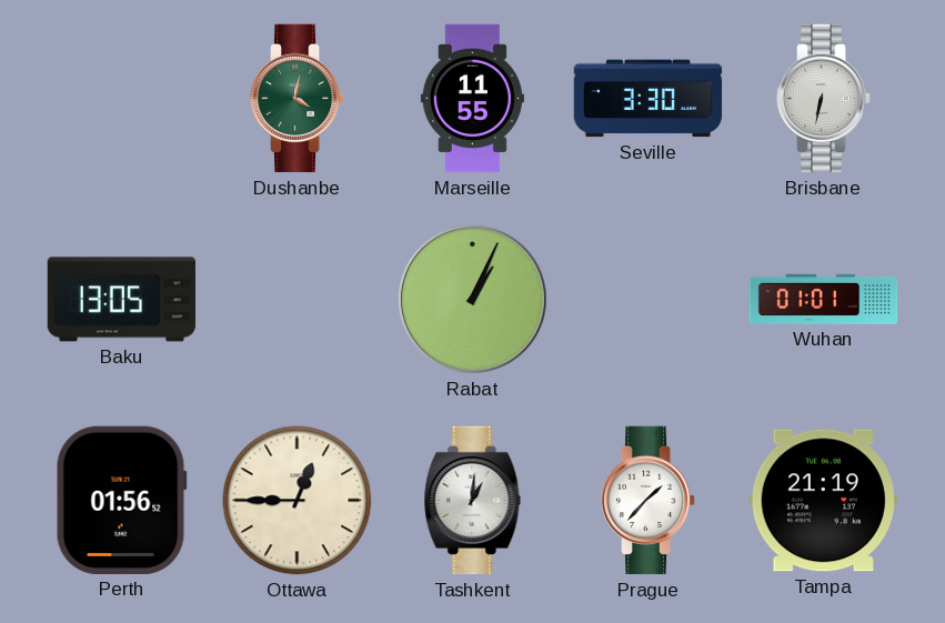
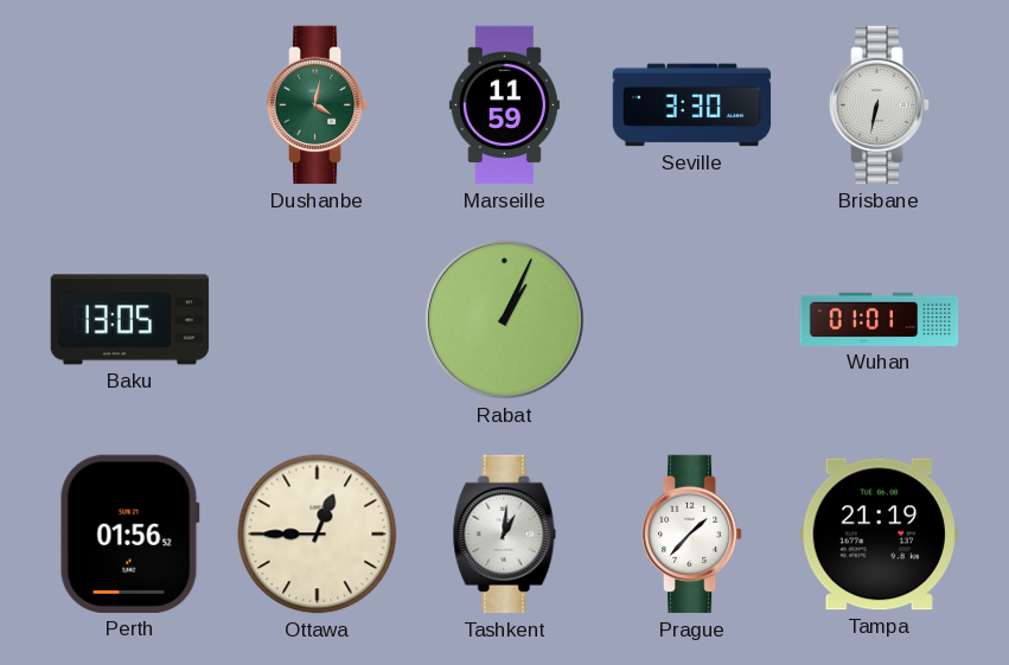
Marseille: 11:55 -> 11:59
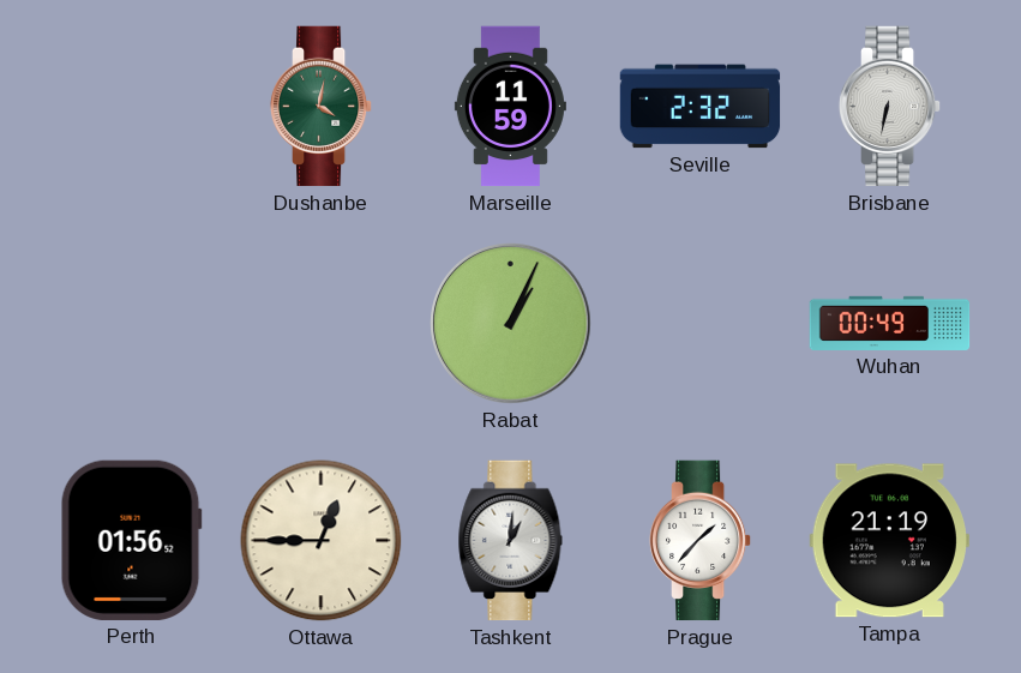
Seville: 3:30 -> 2:32
Baku: 13:05 -> none
Wuhan: 01:01 -> 00:49
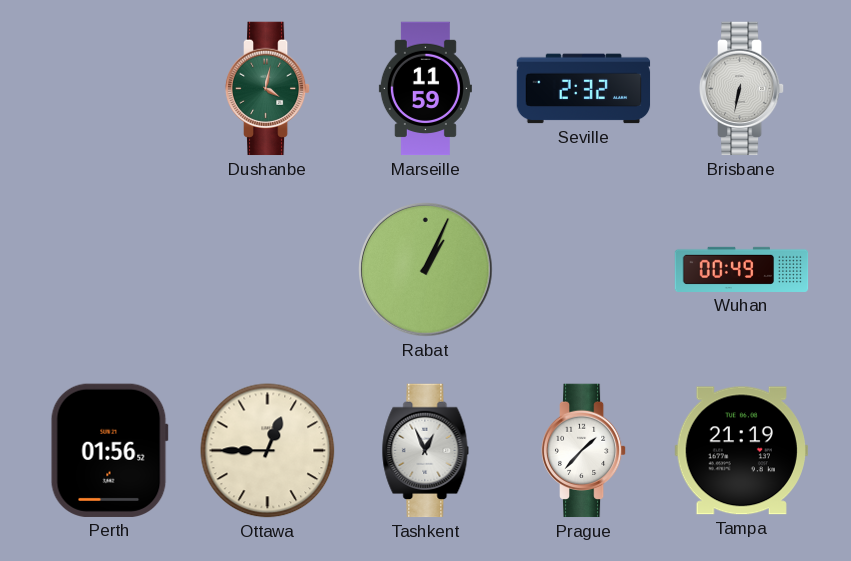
Tashkent: 1:01 -> 12:56
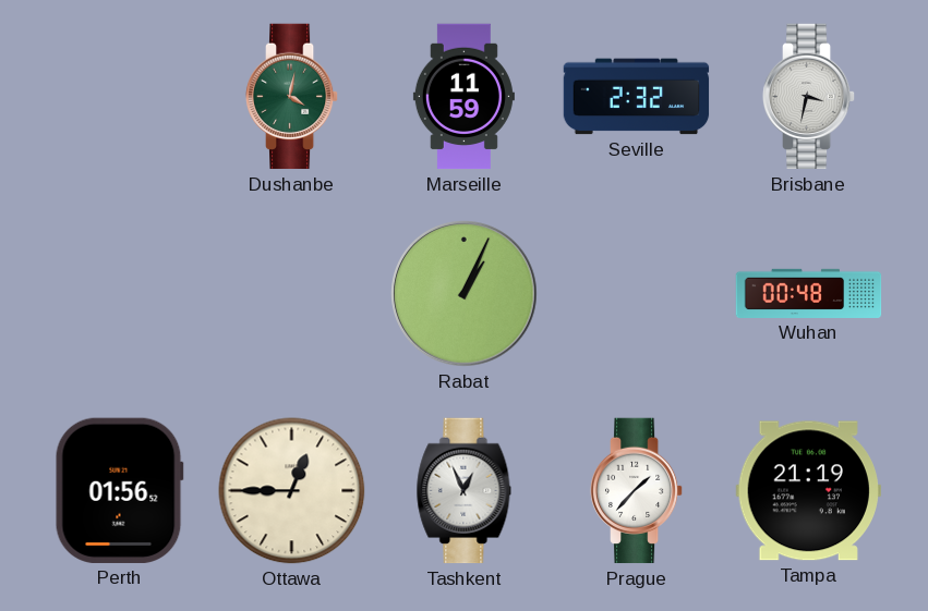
Brisbane: 6:32 -> 3:32
Wuhan: 00:49 -> 00:48
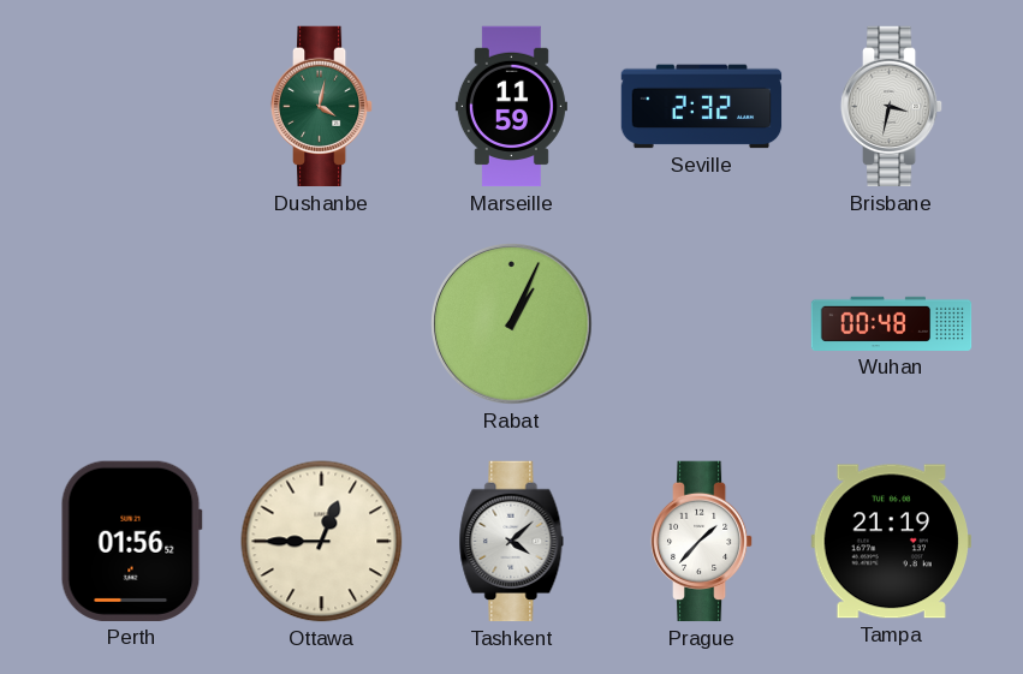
Tashkent: 12:56 -> 4:08
